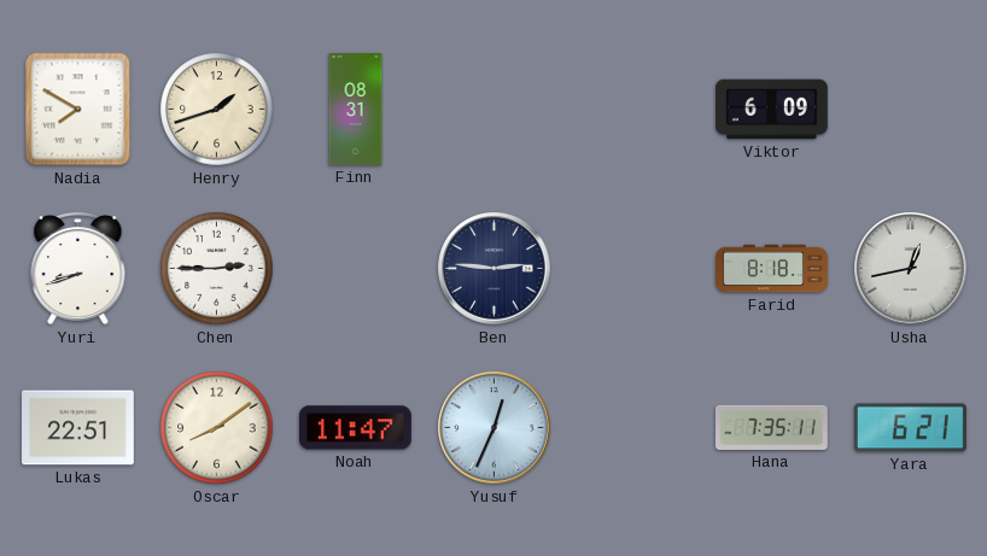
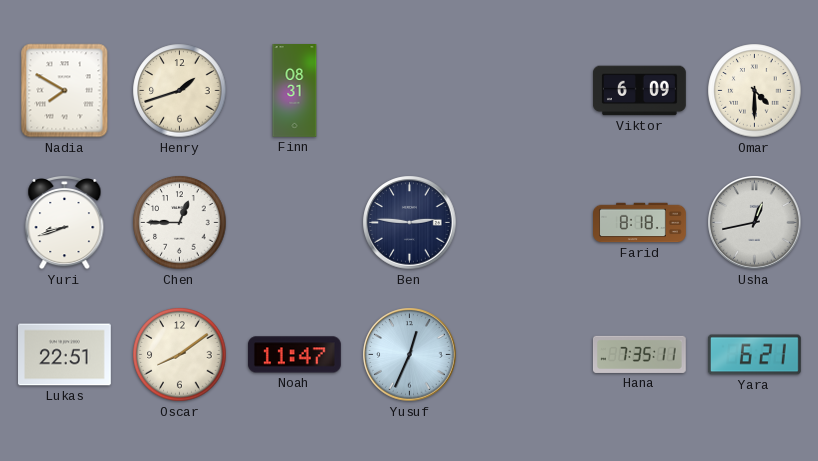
Omar: none -> 4:30
Chen: 2:45 -> 12:45
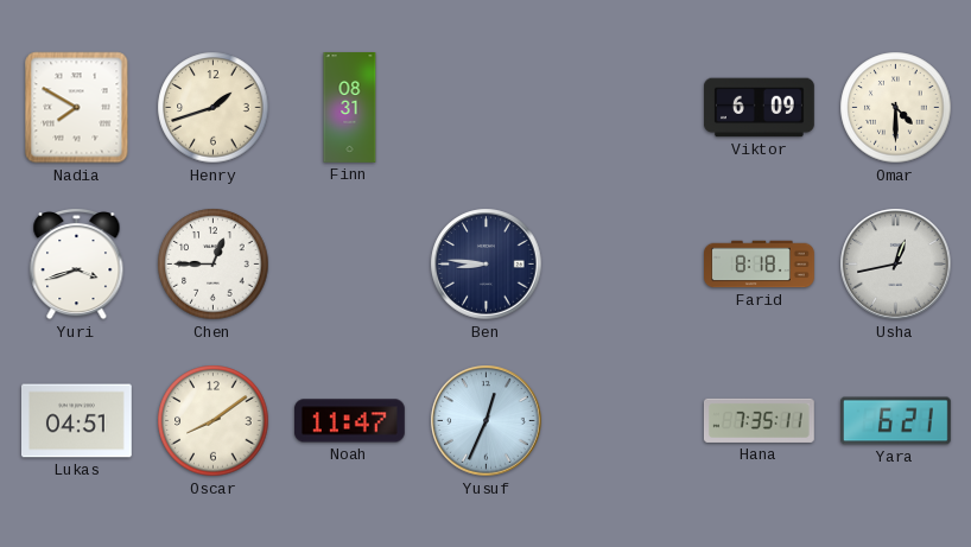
Yuri: 8:42 -> 3:42
Ben: 2:46 -> 8:46
Lukas: 22:51 -> 04:51
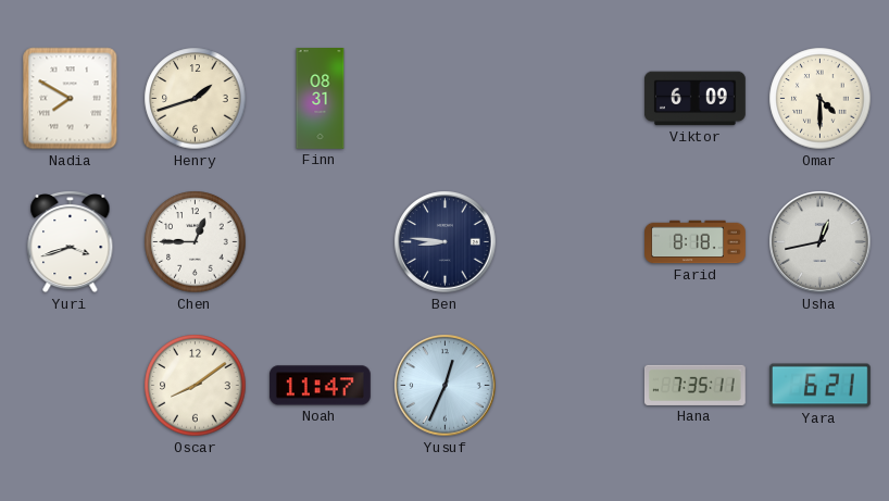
Lukas: 04:51 -> none
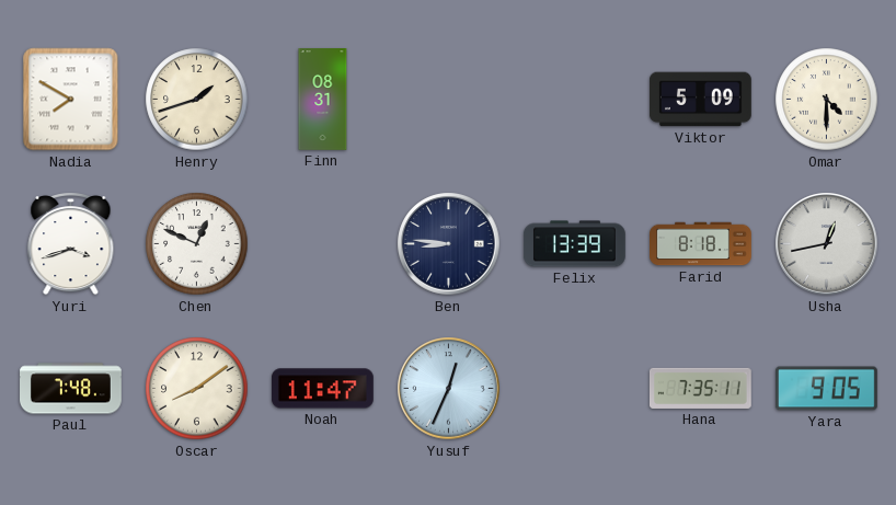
Viktor: 6:09 -> 5:09
Chen: 12:45 -> 12:49
Felix: none -> 13:39
Paul: none -> 7:48
Yara: 6:21 -> 9:05
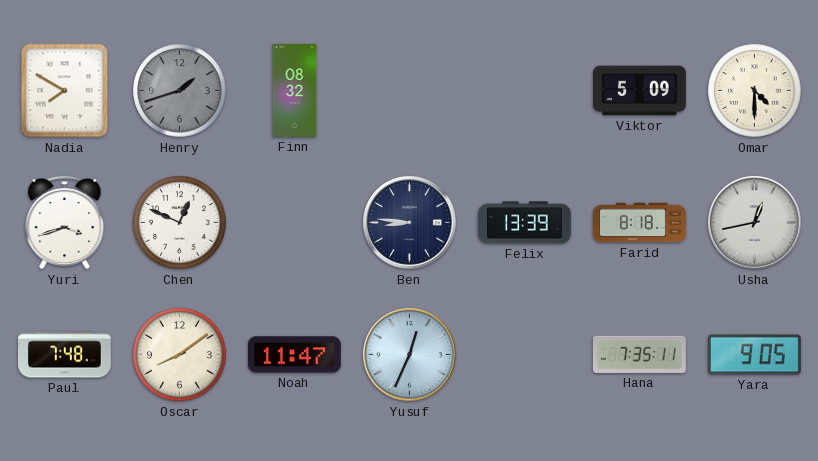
Henry dial: cream -> grey
Finn: 08:31 -> 08:32
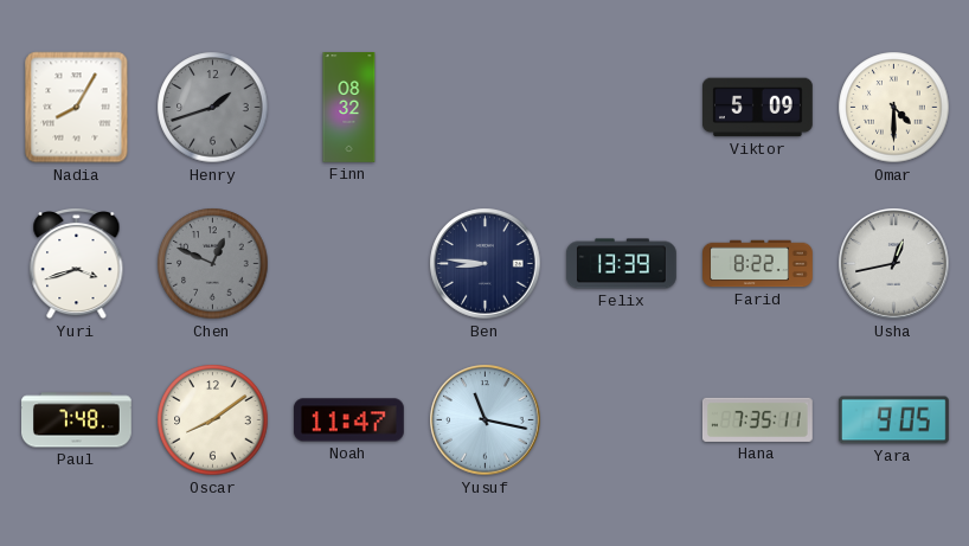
Nadia: 7:50 -> 8:05
Chen dial: white -> grey
Farid: 8:18 -> 8:22
Yusuf: 12:34 -> 11:17
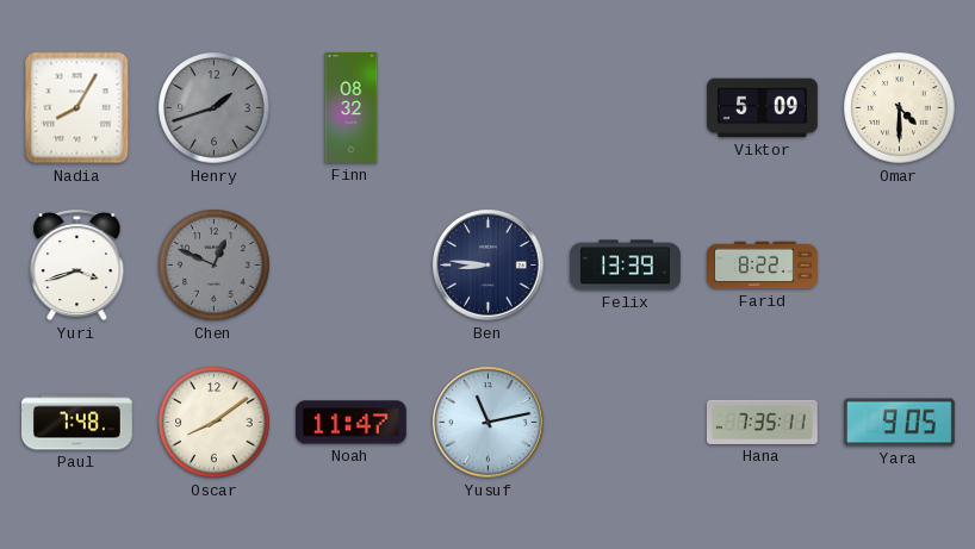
Usha: 12:43 -> none
Yusuf: 11:17 -> 11:13
